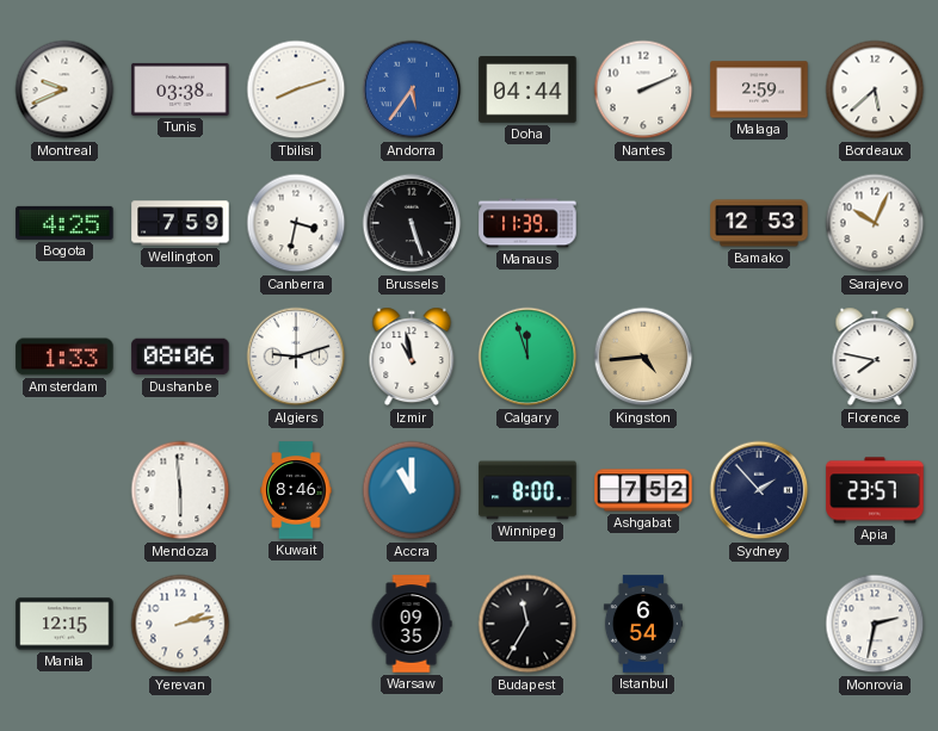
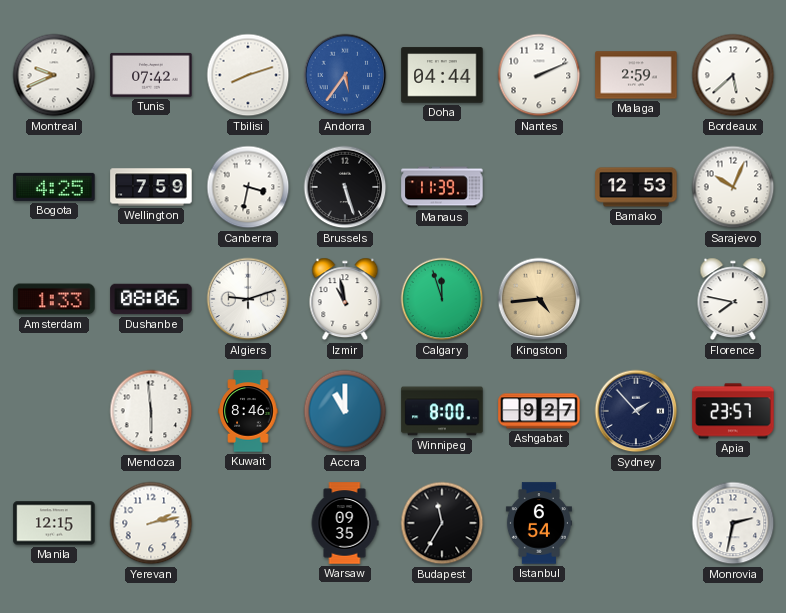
Tunis: 03:38 -> 07:42
Ashgabat: 7:52 -> 9:27
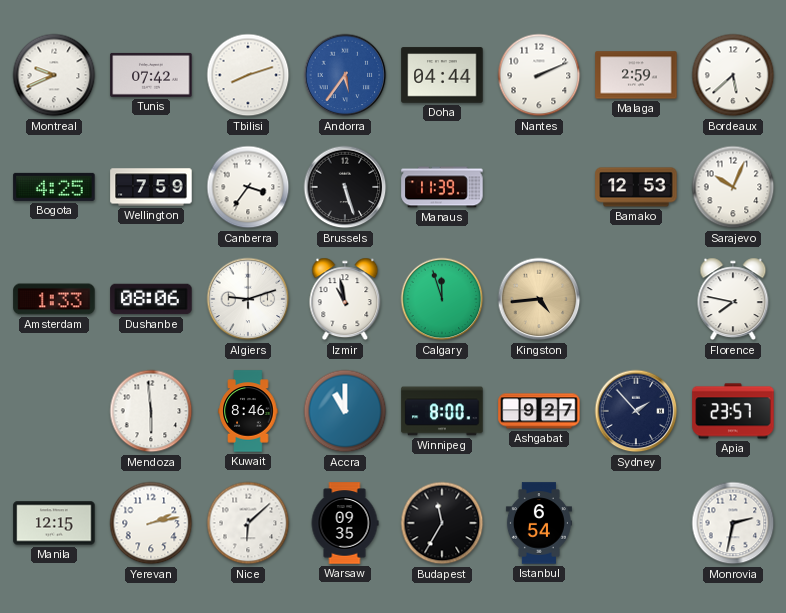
Canberra: 3:32 -> 3:36
Nice: none -> 6:08
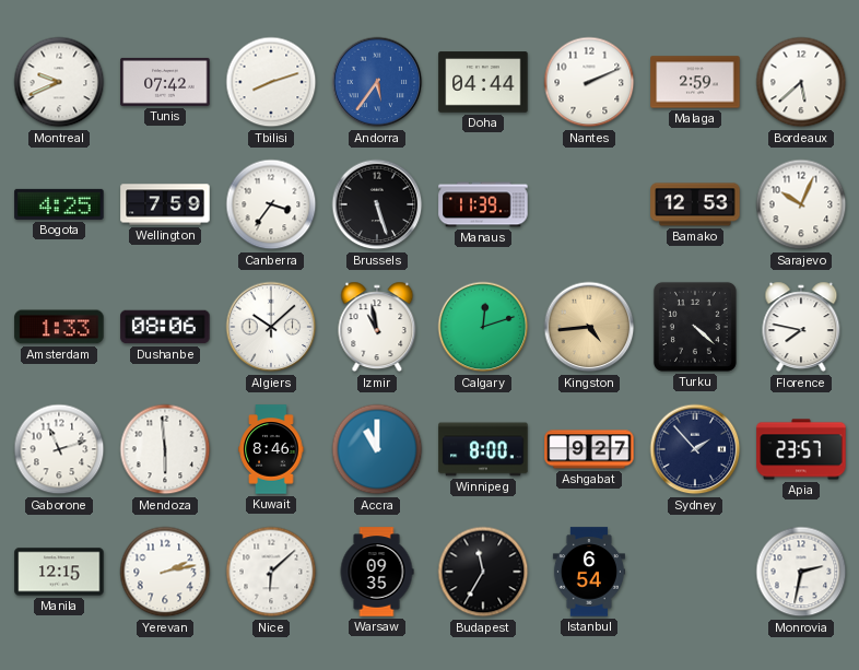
Algiers: 9:12 -> 10:08
Calgary: 11:57 -> 12:12
Turku: none -> 4:22
Gaborone: none -> 11:12
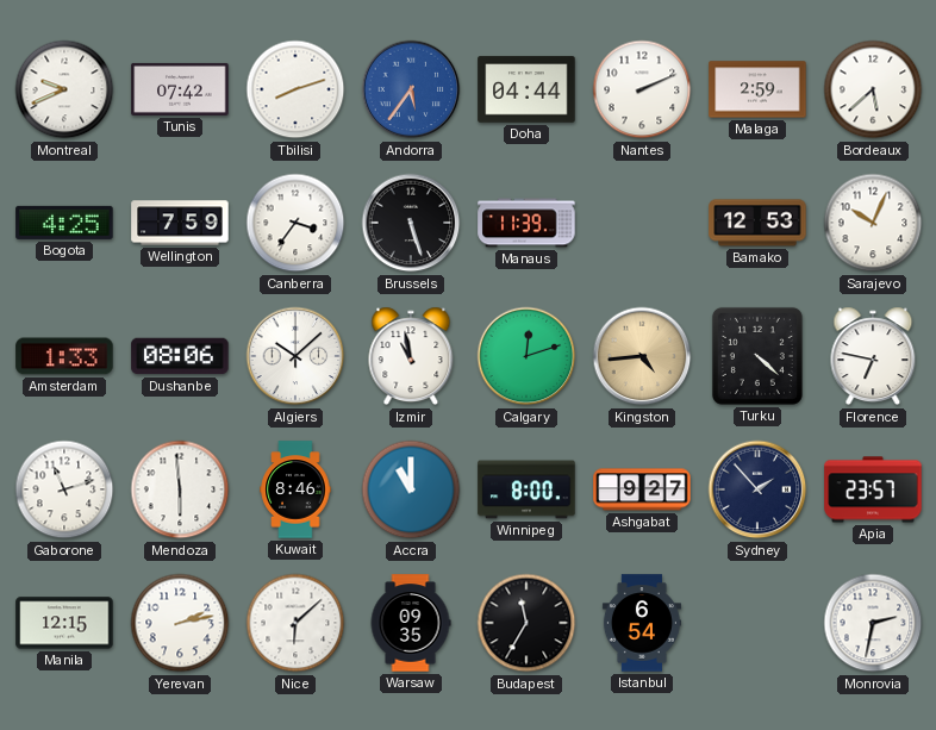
Florence: 7:47 -> 6:47
